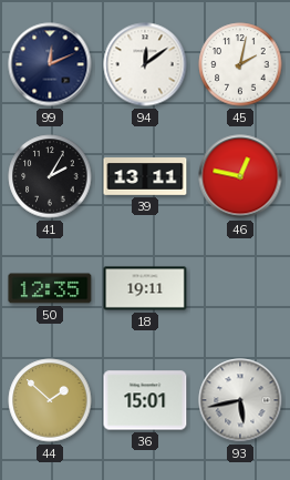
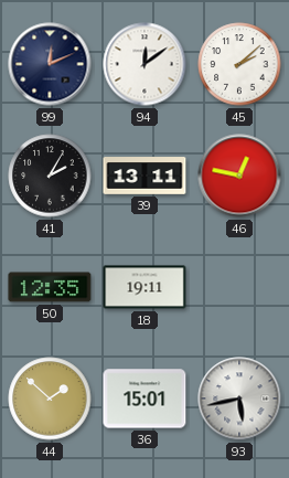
45: 2:02 -> 2:08
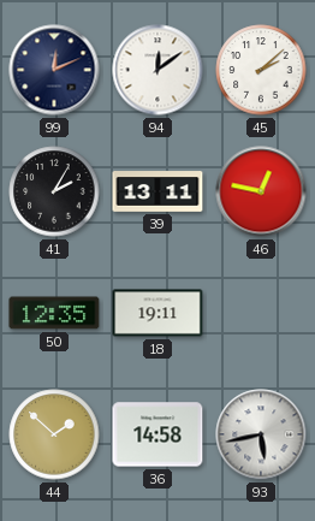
36: 15:01 -> 14:58
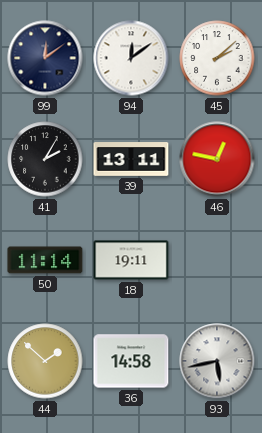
99: 12:11 -> 12:09
50: 12:35 -> 11:14
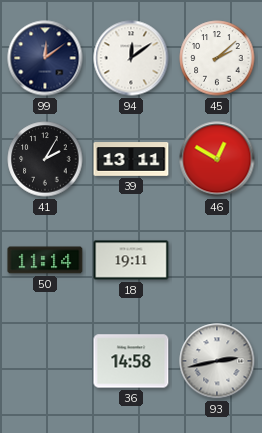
46: 12:47 -> 12:50
44: 1:52 -> none
93: 5:43 -> 2:43
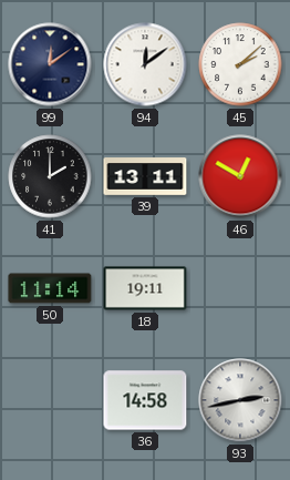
41: 2:05 -> 2:00
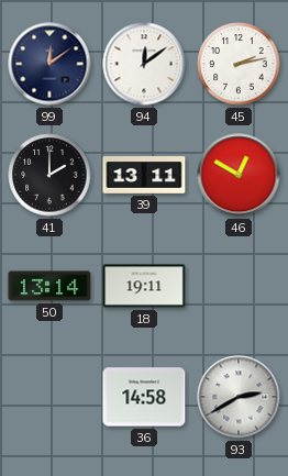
45: 2:08 -> 2:13
50: 11:14 -> 13:14
93: 2:43 -> 2:40
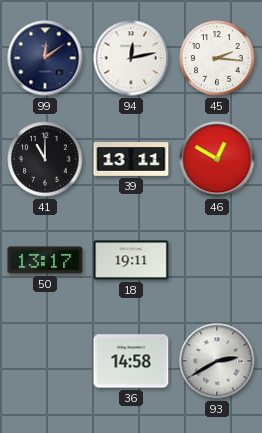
94: 12:09 -> 12:13
45: 2:13 -> 2:16
41: 2:00 -> 11:00
50: 13:14 -> 13:17
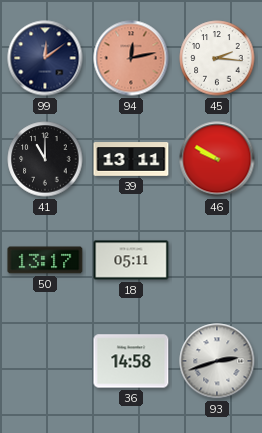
94 dial: white -> salmon
46: 12:50 -> 9:50
18: 19:11 -> 05:11
93: 2:40 -> 2:42
